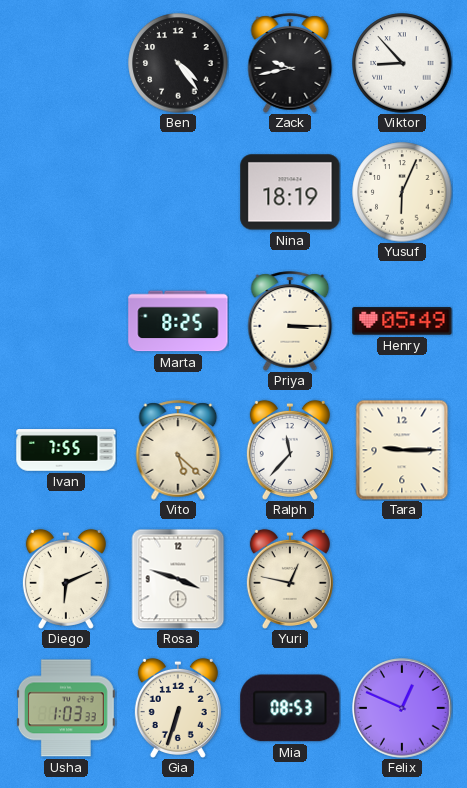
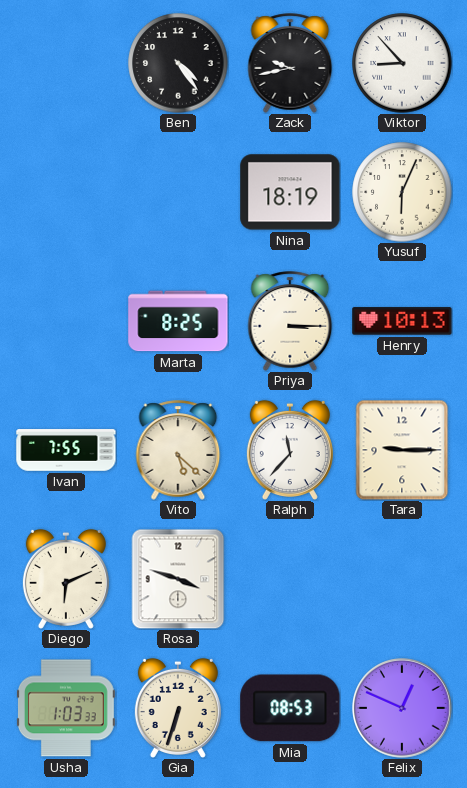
Henry: 05:49 -> 10:13
Yuri: 12:47 -> none
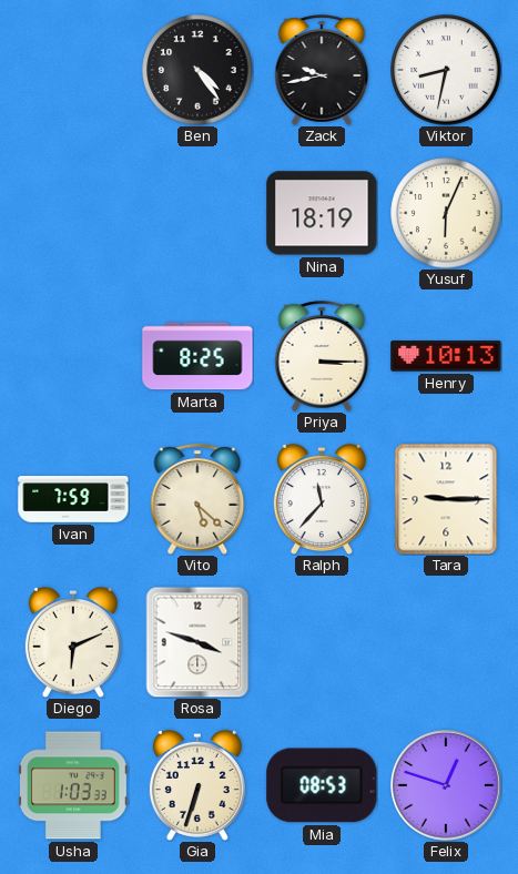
Viktor: 8:53 -> 8:32
Ivan: 7:55 -> 7:59
Felix: 12:49 -> 12:48
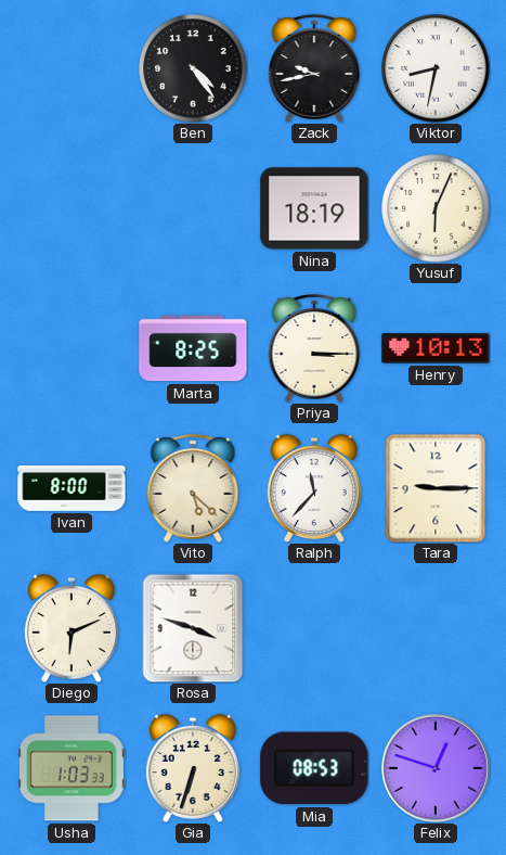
Ivan: 7:59 -> 8:00
